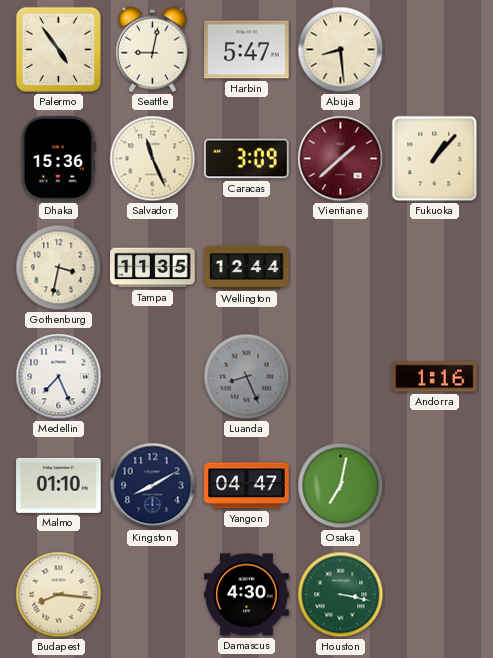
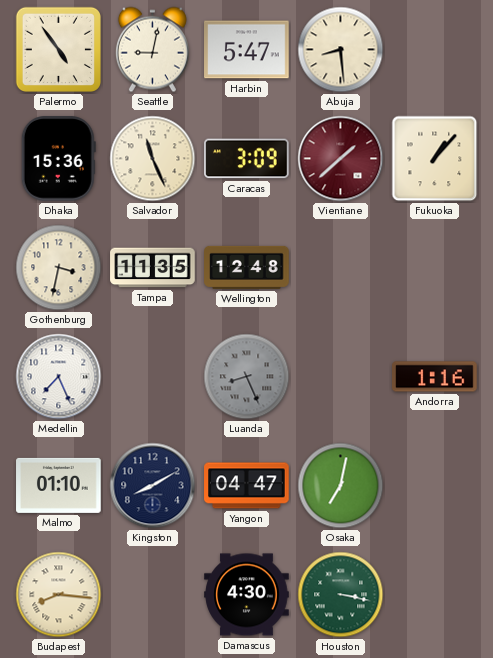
Wellington: 12:44 -> 12:48
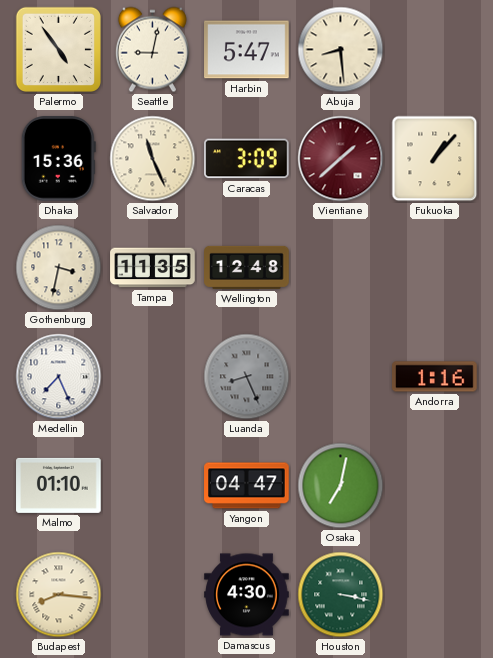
Kingston: 8:10 -> none
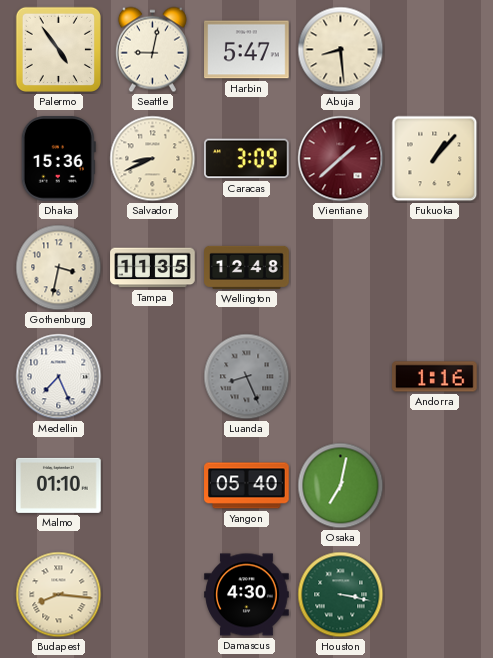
Salvador: 11:26 -> 8:41
Yangon: 04:47 -> 05:40
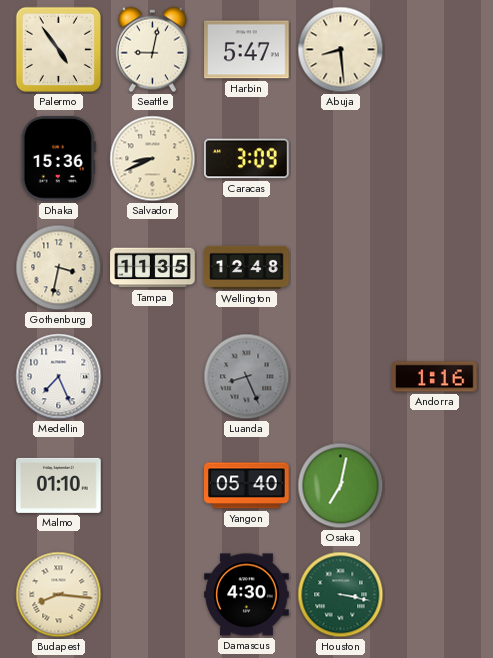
Vientiane: 1:38 -> none
Fukuoka: 1:07 -> none
